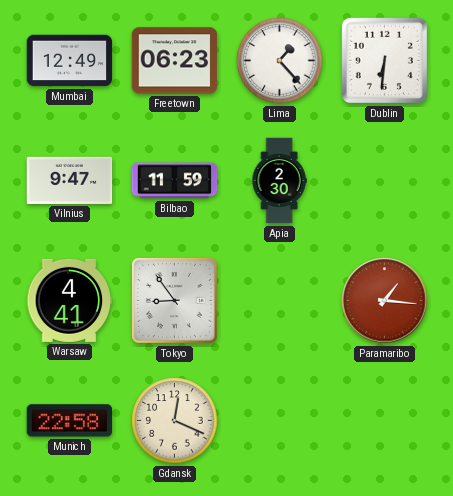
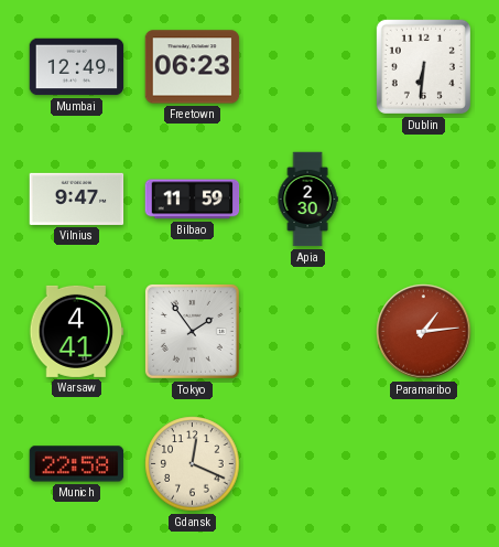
Lima: 1:23 -> none
Tokyo: 8:54 -> 1:54
Paramaribo: 1:16 -> 1:14
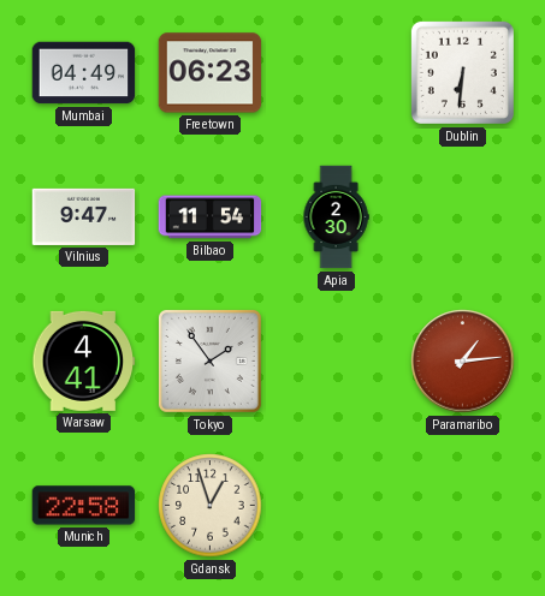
Mumbai: 12:49 -> 04:49
Bilbao: 11:59 -> 11:54
Gdansk: 12:19 -> 12:57
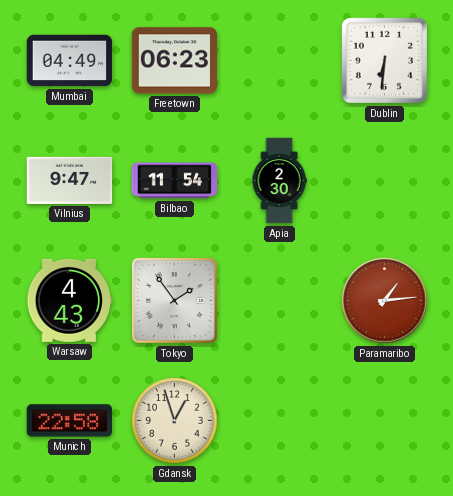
Warsaw: 4:41 -> 4:43
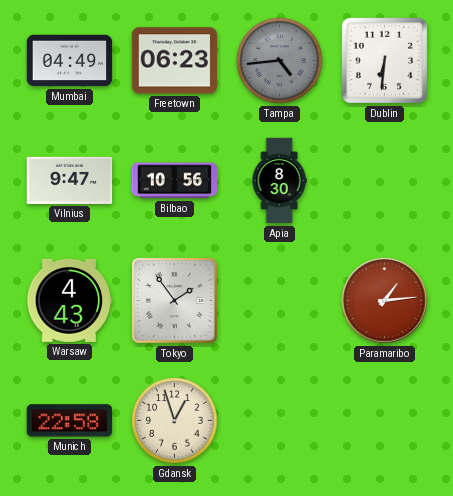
Tampa: none -> 4:44
Bilbao: 11:54 -> 10:56
Apia: 2:30 -> 8:30
